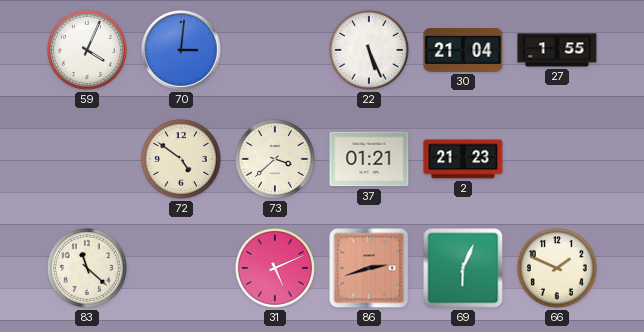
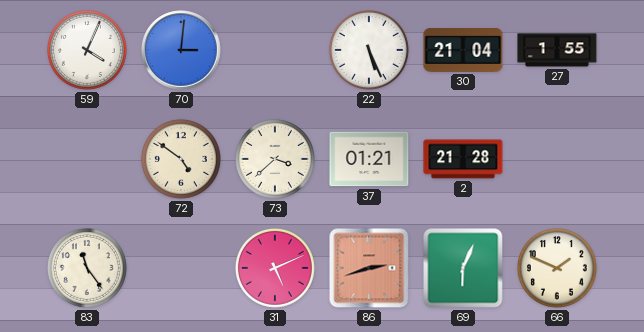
2: 21:23 -> 21:28
83: 11:22 -> 11:24
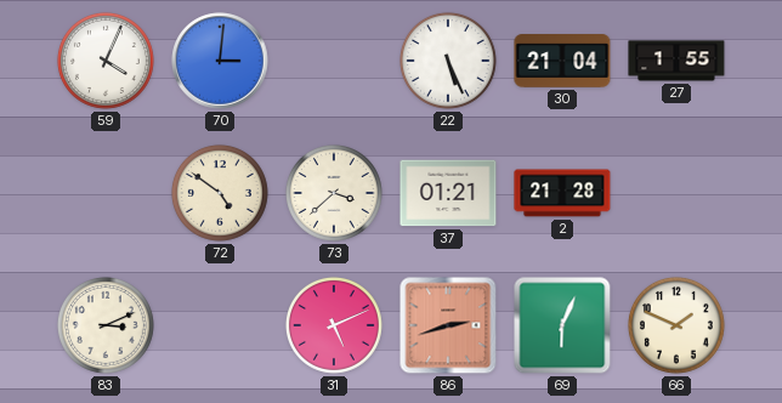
83: 11:24 -> 3:11
